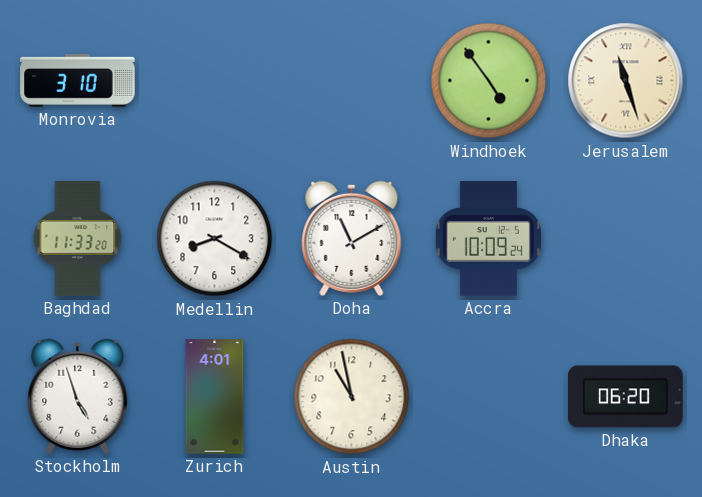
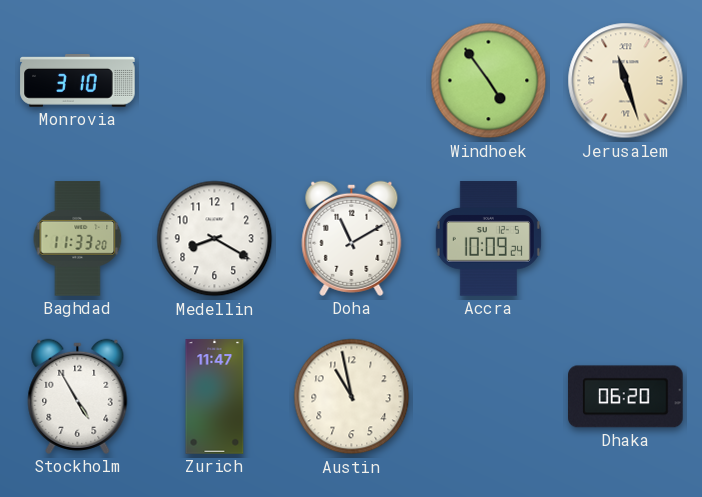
Stockholm: 4:57 -> 4:55
Zurich: 4:01 -> 11:47
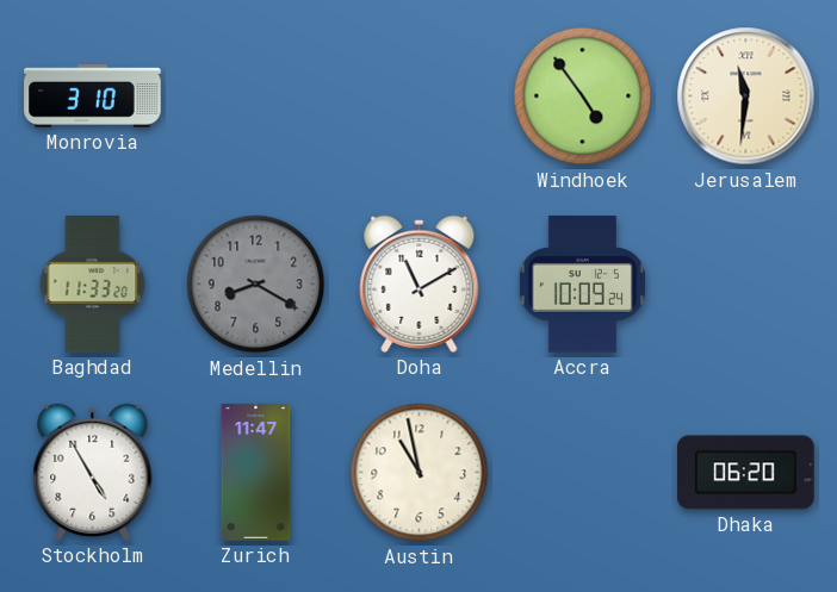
Jerusalem: 11:27 -> 11:31
Medellin dial: white -> grey
